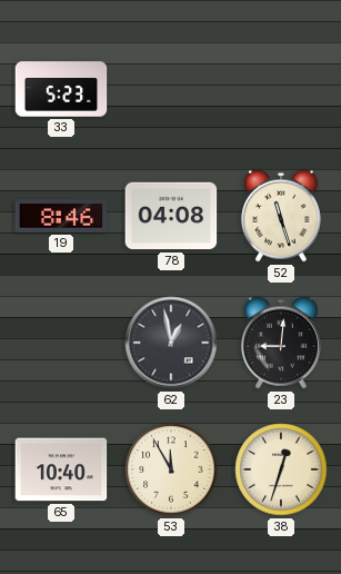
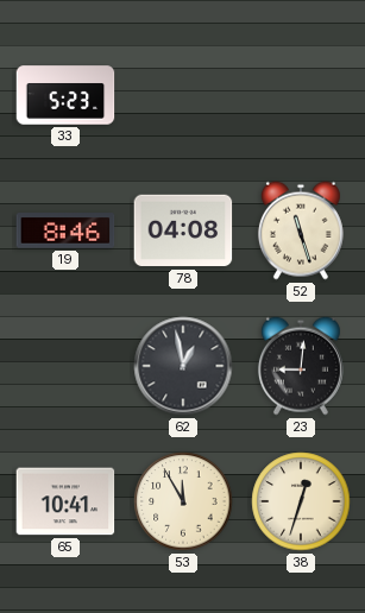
65: 10:40 -> 10:41
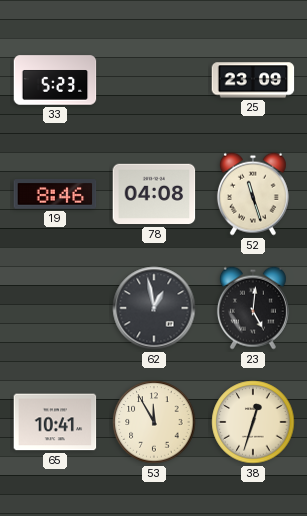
25: none -> 23:09
23: 9:01 -> 5:01
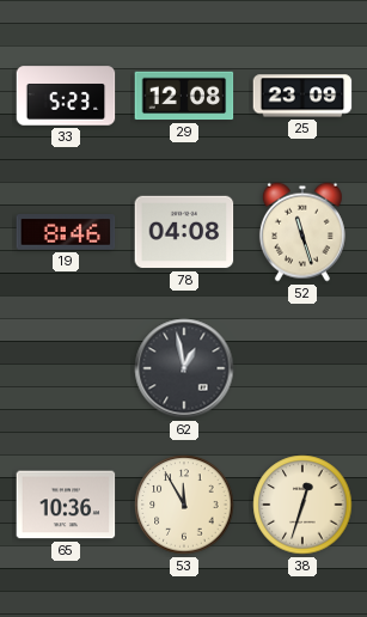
29: none -> 12:08
23: 5:01 -> none
65: 10:41 -> 10:36
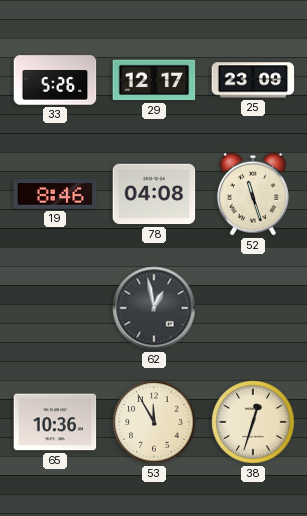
33: 5:23 -> 5:26
29: 12:08 -> 12:17
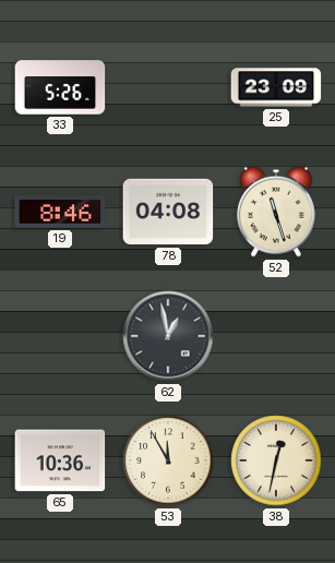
29: 12:17 -> none
38: 12:33 -> 12:32
